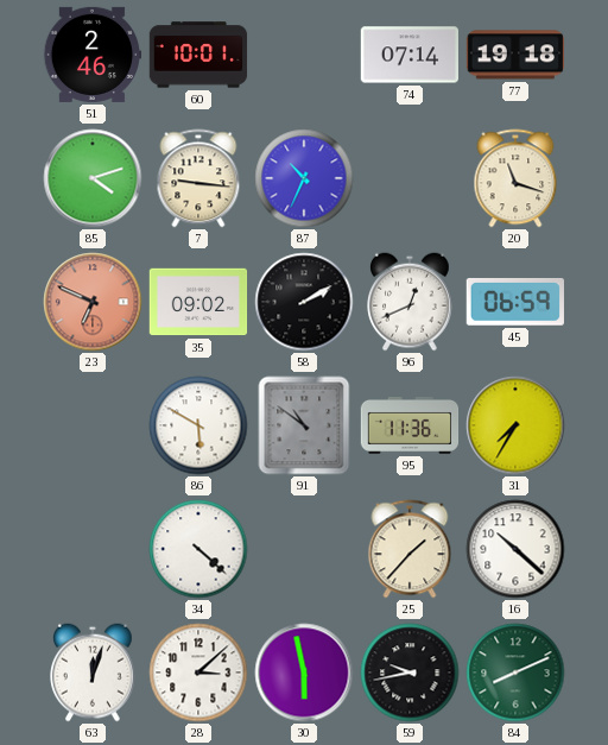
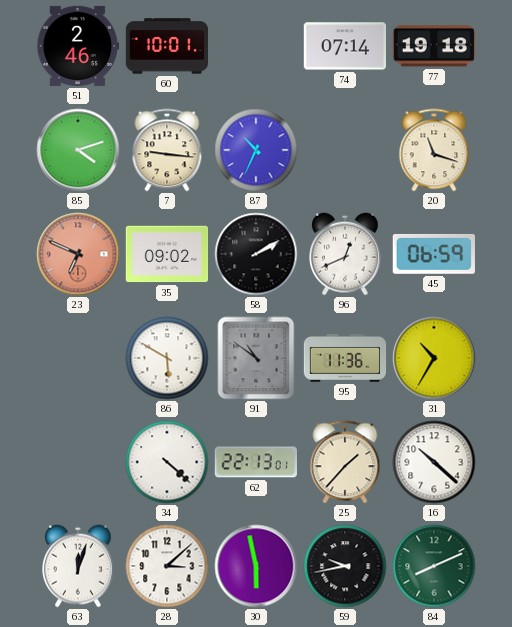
31: 7:35 -> 10:35
62: none -> 22:13
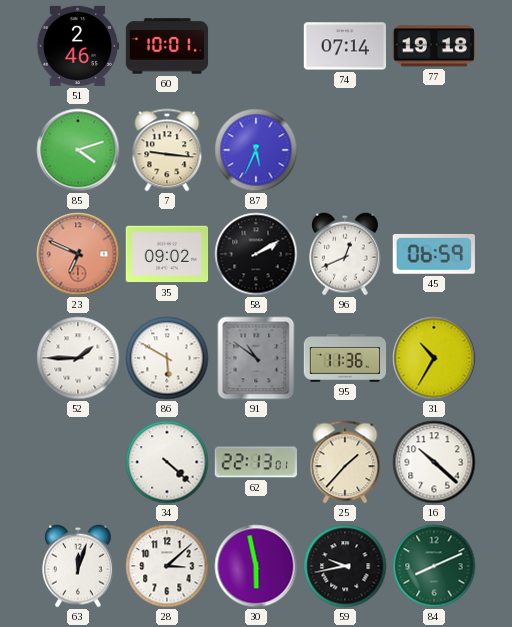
87: 10:34 -> 5:34
20: 11:18 -> none
52: none -> 1:45
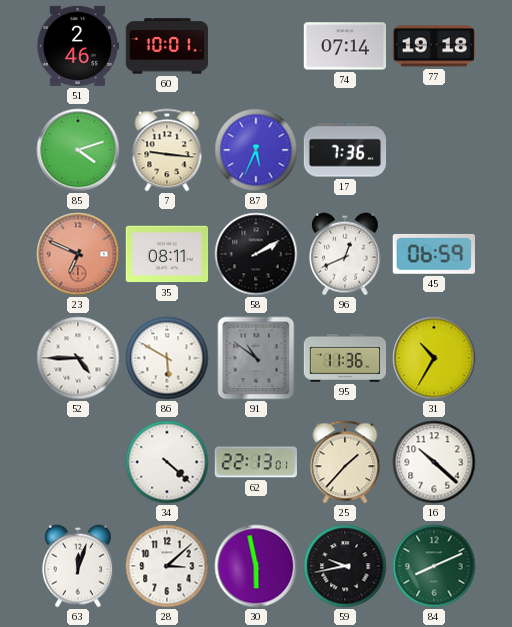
17: none -> 7:36
35: 09:02 -> 08:11
52: 1:45 -> 4:45
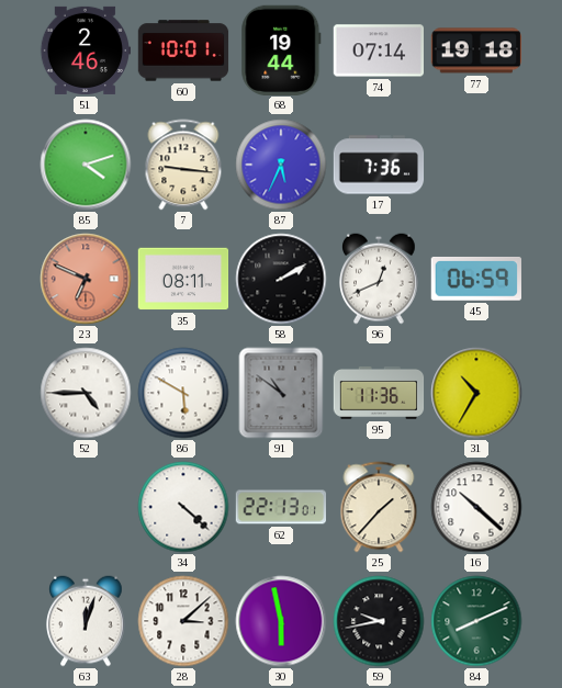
68: none -> 19:44
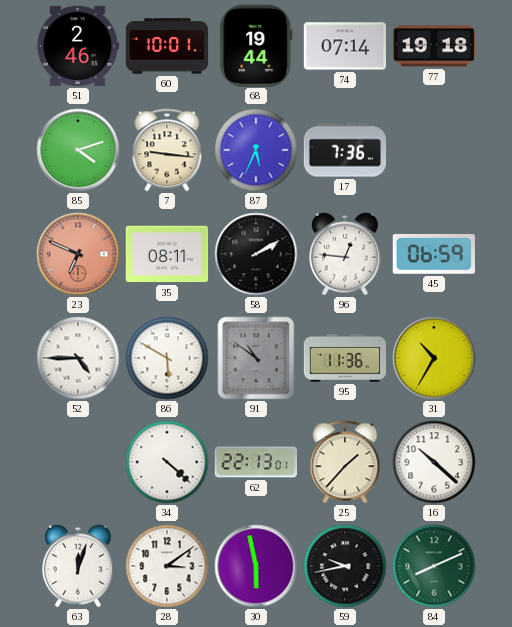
96: 12:41 -> 12:46
28: 3:08 -> 3:09
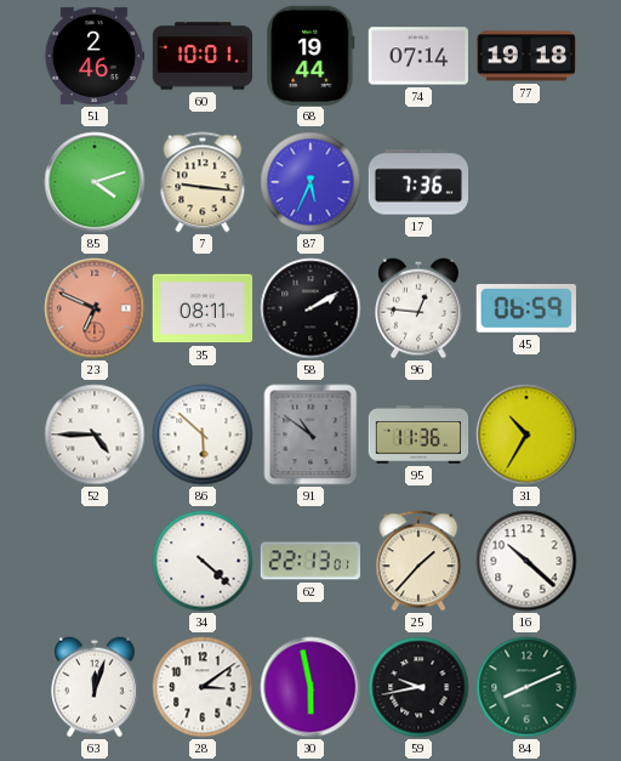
86: 5:50 -> 5:52
